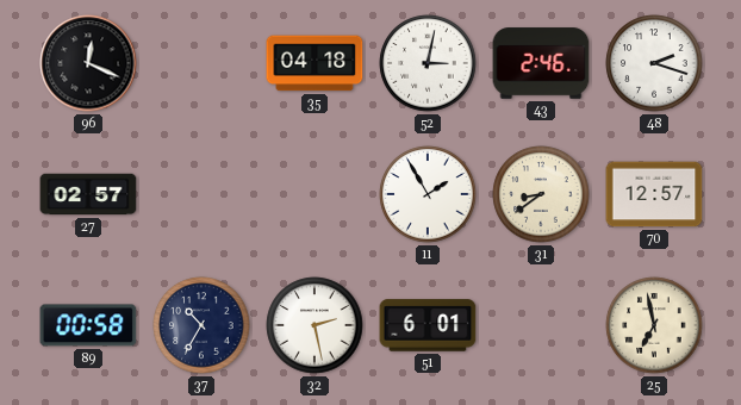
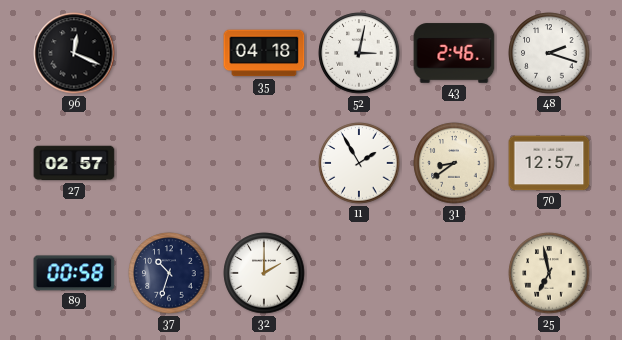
37: 10:35 -> 10:33
32: 2:28 -> 2:00
51: 6:01 -> none
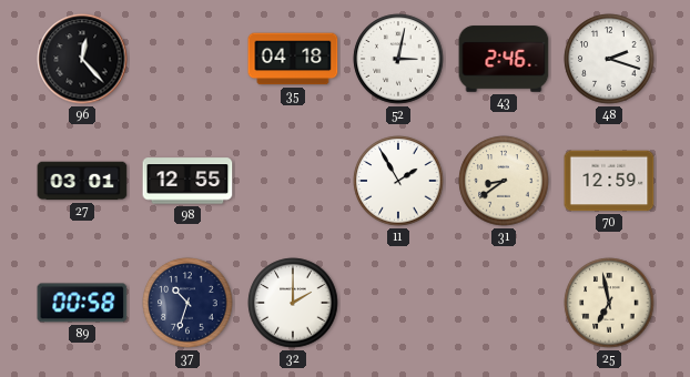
96: 12:19 -> 12:23
27: 02:57 -> 03:01
98: none -> 12:55
70: 12:57 -> 12:59
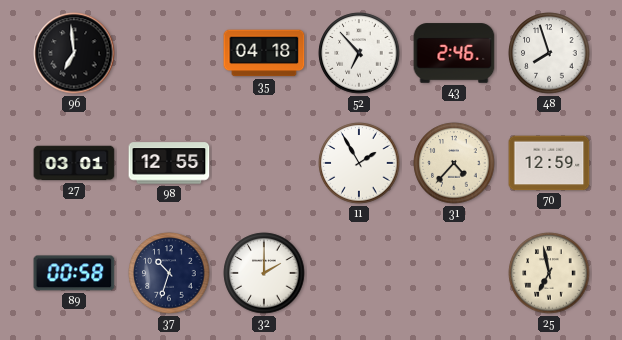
96: 12:23 -> 6:59
52: 3:02 -> 6:53
48: 2:18 -> 7:57
31: 8:39 -> 4:37
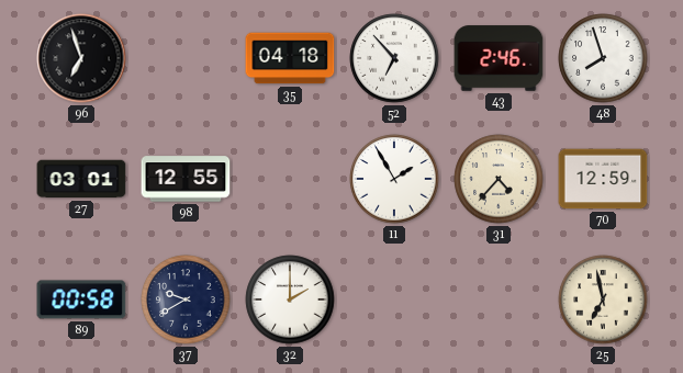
96: 6:59 -> 6:57
37: 10:33 -> 9:40
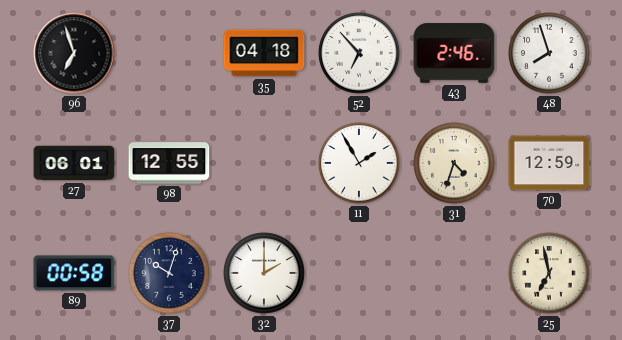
27: 03:01 -> 06:01
31: 4:37 -> 4:33
37: 9:40 -> 10:03
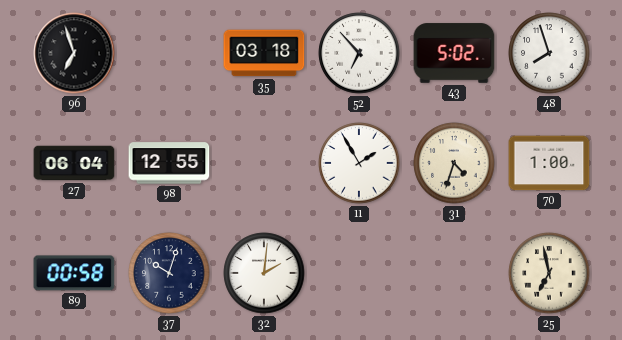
35: 04:18 -> 03:18
43: 2:46 -> 5:02
27: 06:01 -> 06:04
70: 12:59 -> 1:00
32: 2:00 -> 2:01
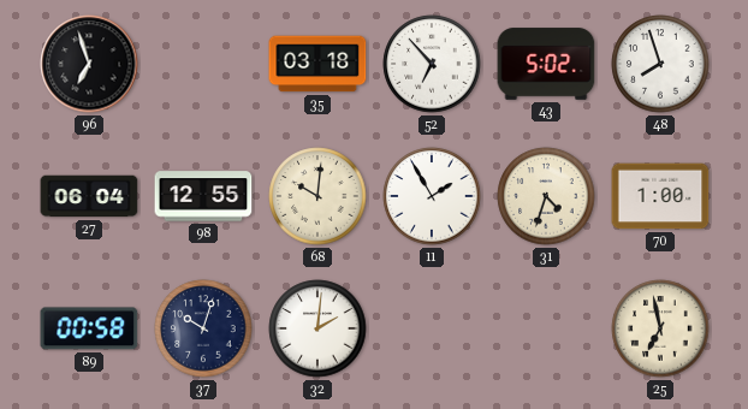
68: none -> 10:01
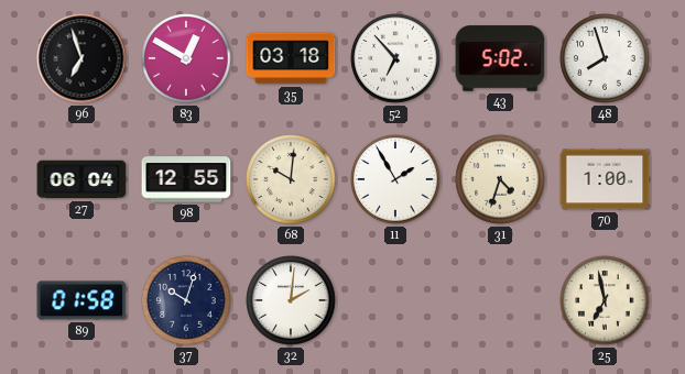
83: none -> 12:50
89: 00:58 -> 01:58
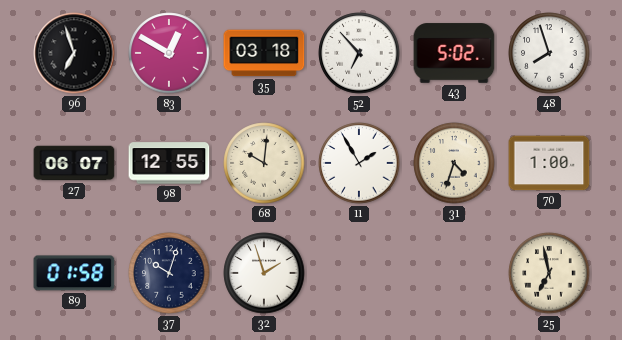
27: 06:04 -> 06:07
32: 2:01 -> 1:57
